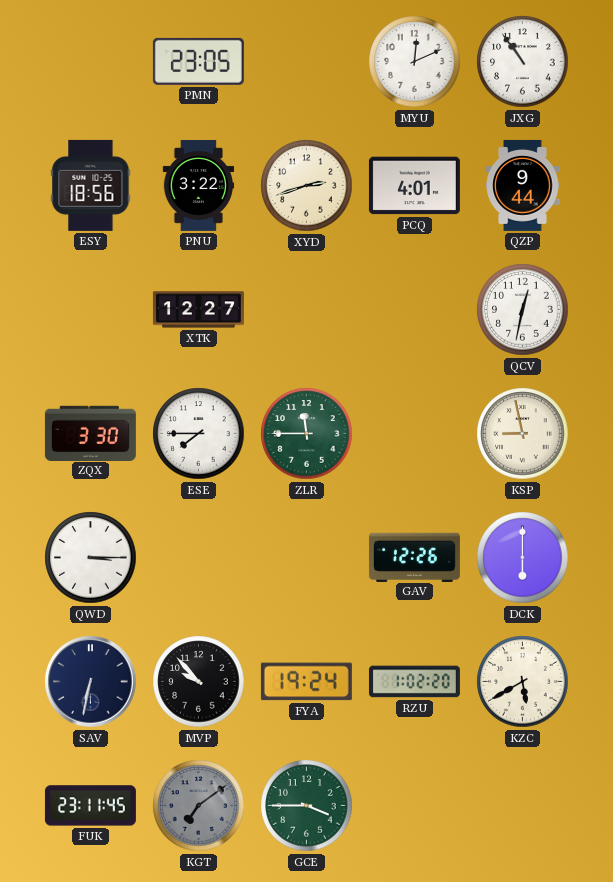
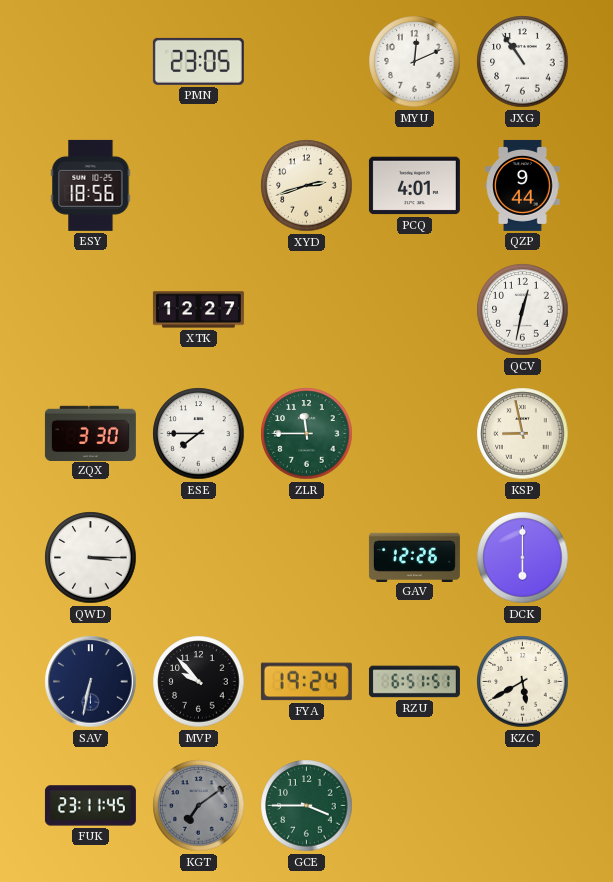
PNU: 3:22 -> none
RZU: 1:02 -> 6:51
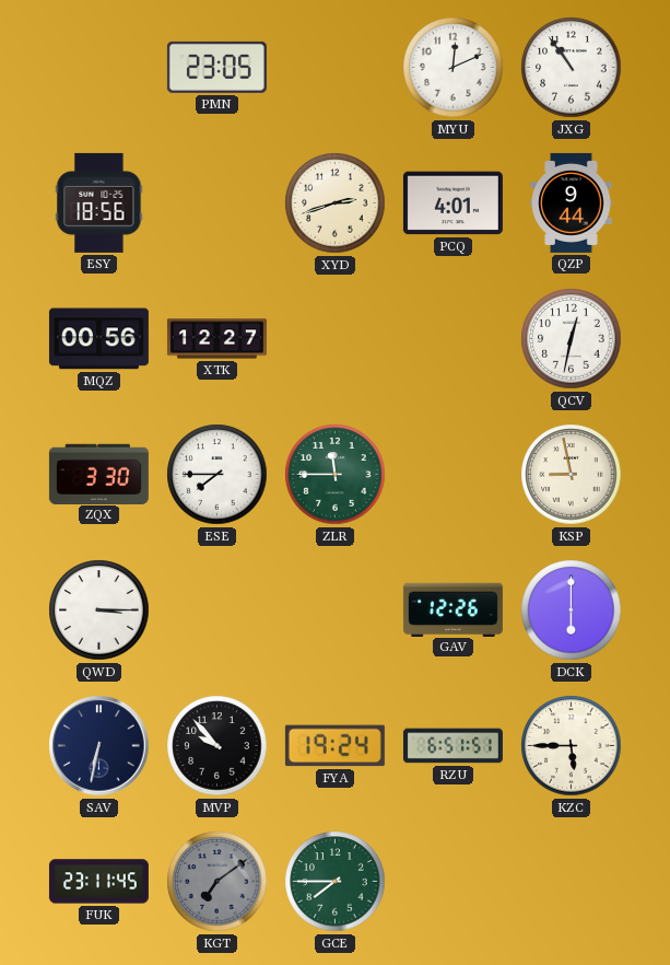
MQZ: none -> 00:56
KZC: 5:40 -> 5:45
GCE: 3:45 -> 7:45
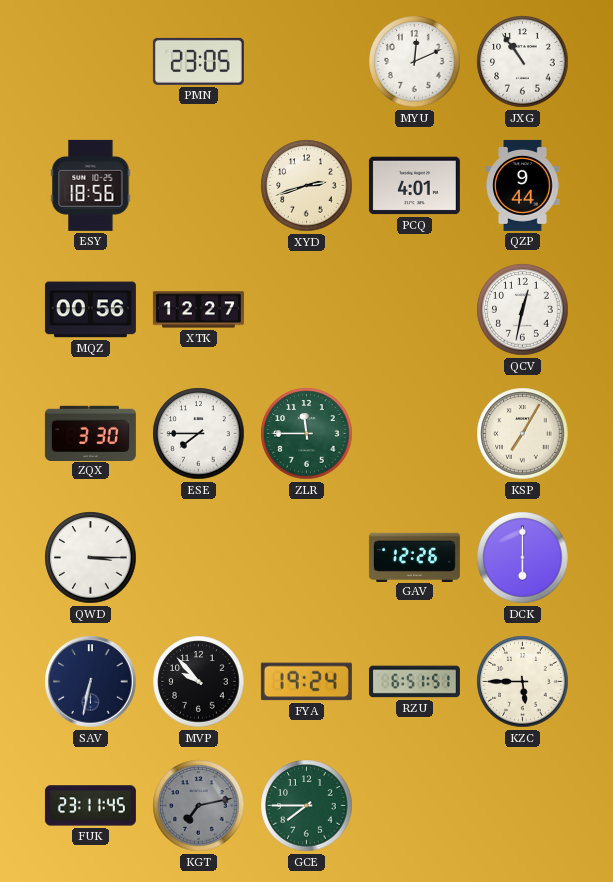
KSP: 8:58 -> 7:05
KGT: 7:09 -> 7:13
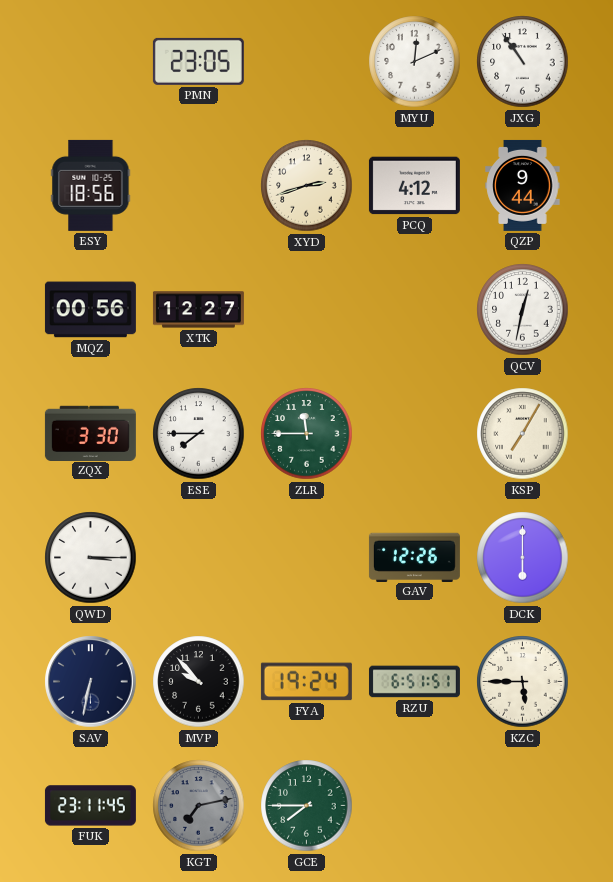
PCQ: 4:01 -> 4:12
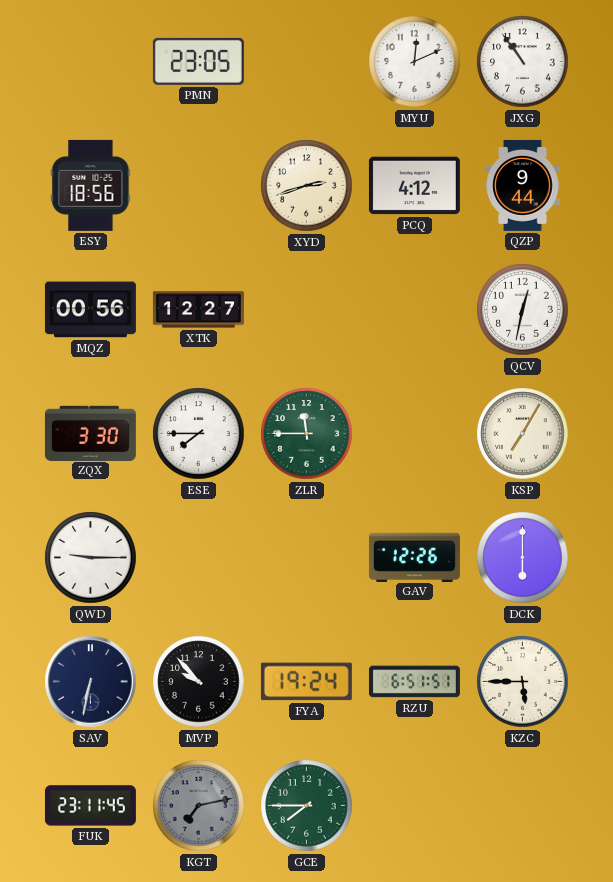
QWD: 3:15 -> 9:15
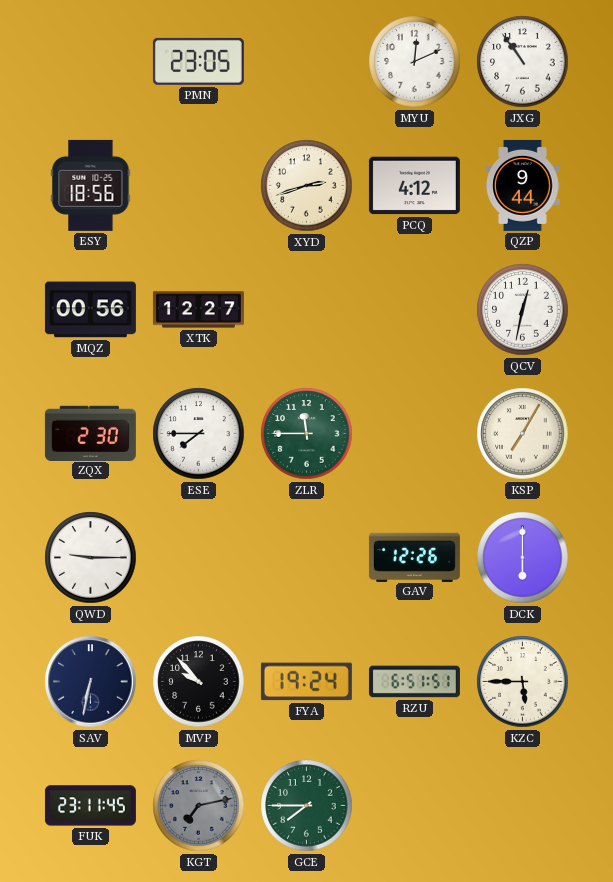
ZQX: 3:30 -> 2:30
